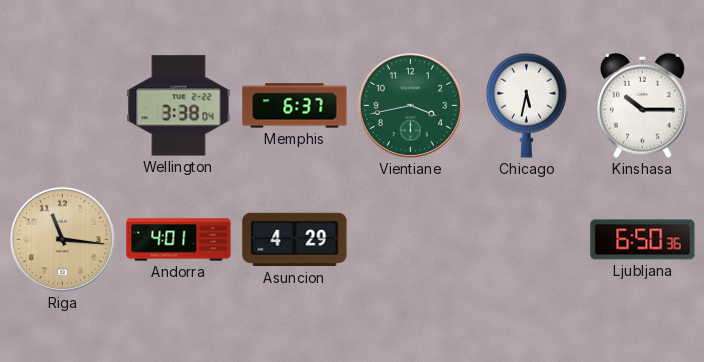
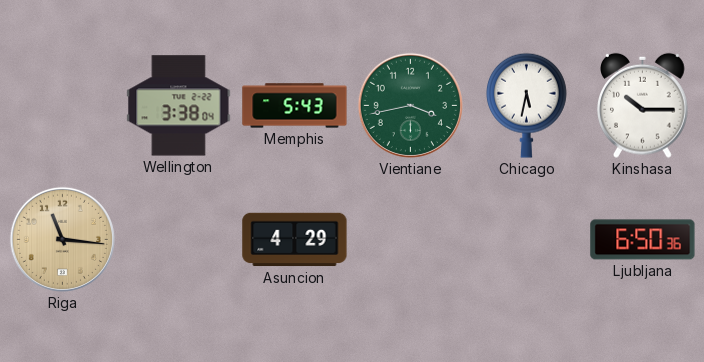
Memphis: 6:37 -> 5:43
Andorra: 4:01 -> none
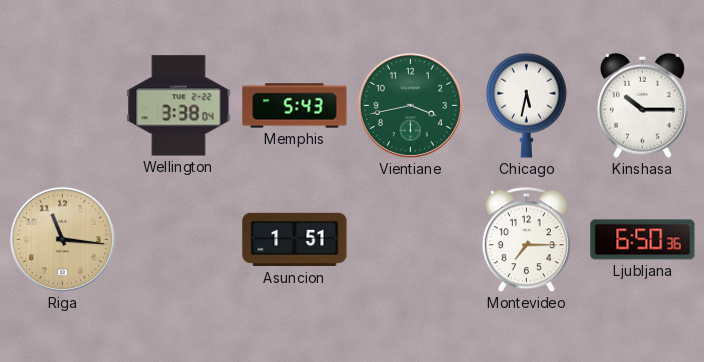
Asuncion: 4:29 -> 1:51
Montevideo: none -> 7:15
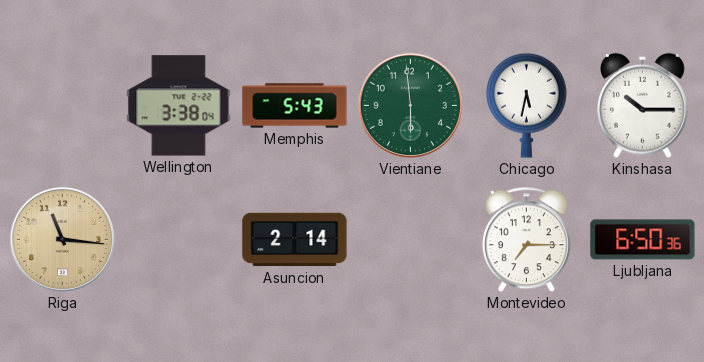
Vientiane: 3:43 -> 5:59
Asuncion: 1:51 -> 2:14
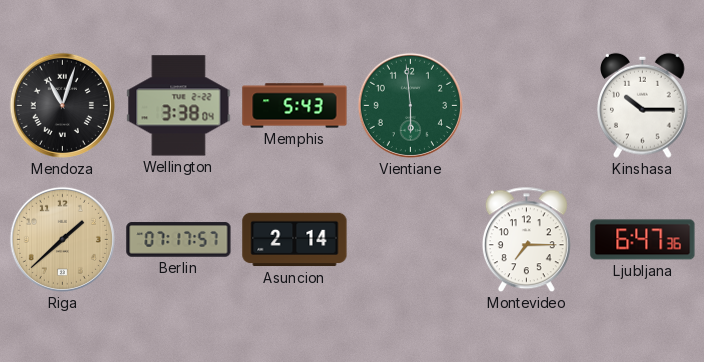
Mendoza: none -> 11:03
Chicago: 5:32 -> none
Riga: 11:16 -> 1:38
Berlin: none -> 07:17
Ljubljana: 6:50 -> 6:47
